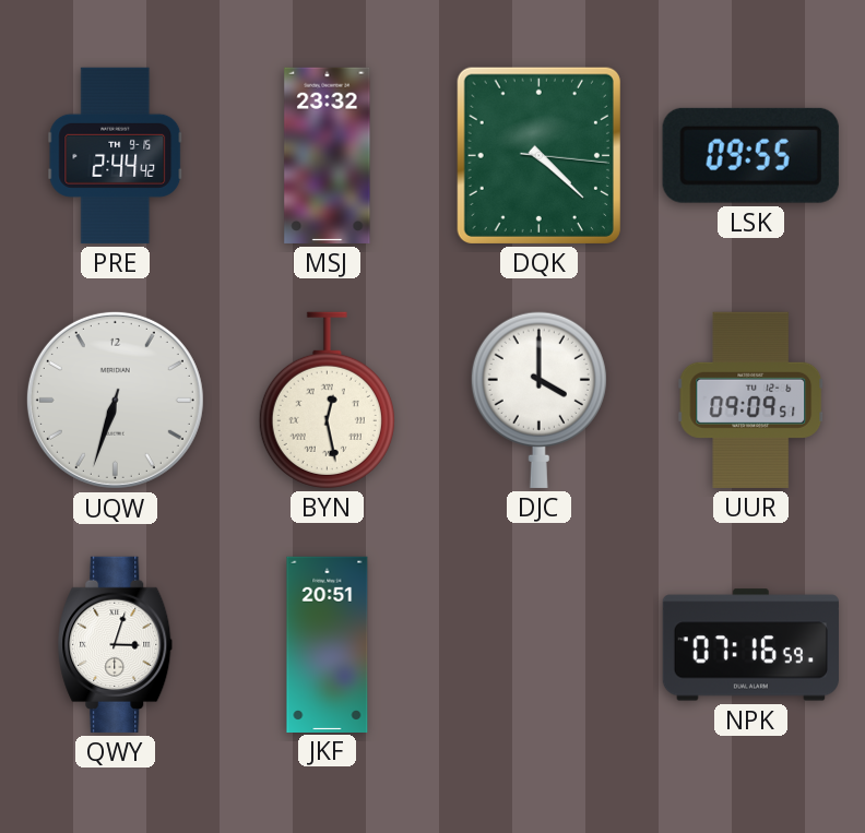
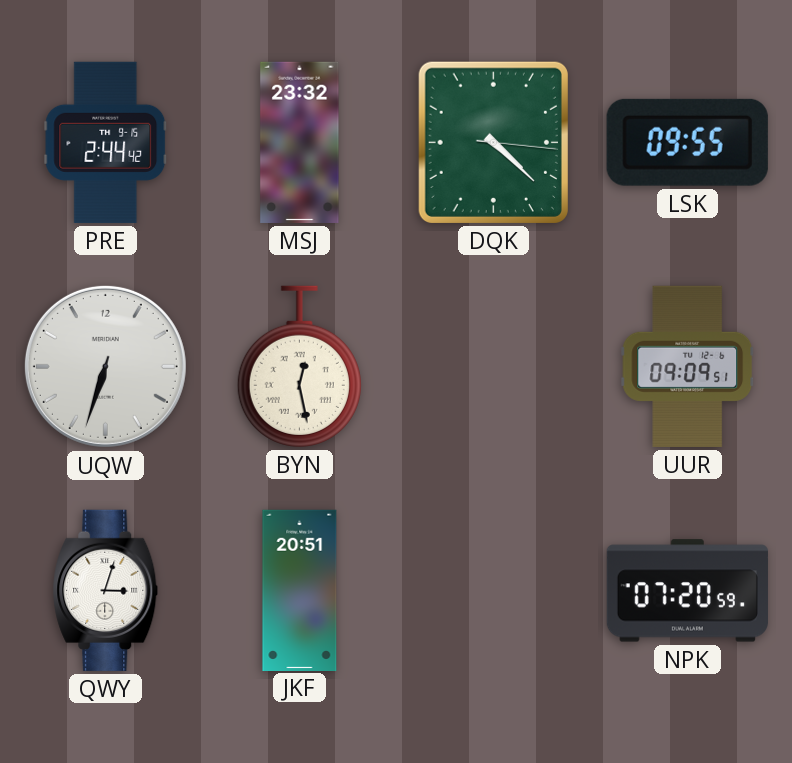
DJC: 4:00 -> none
NPK: 07:16 -> 07:20
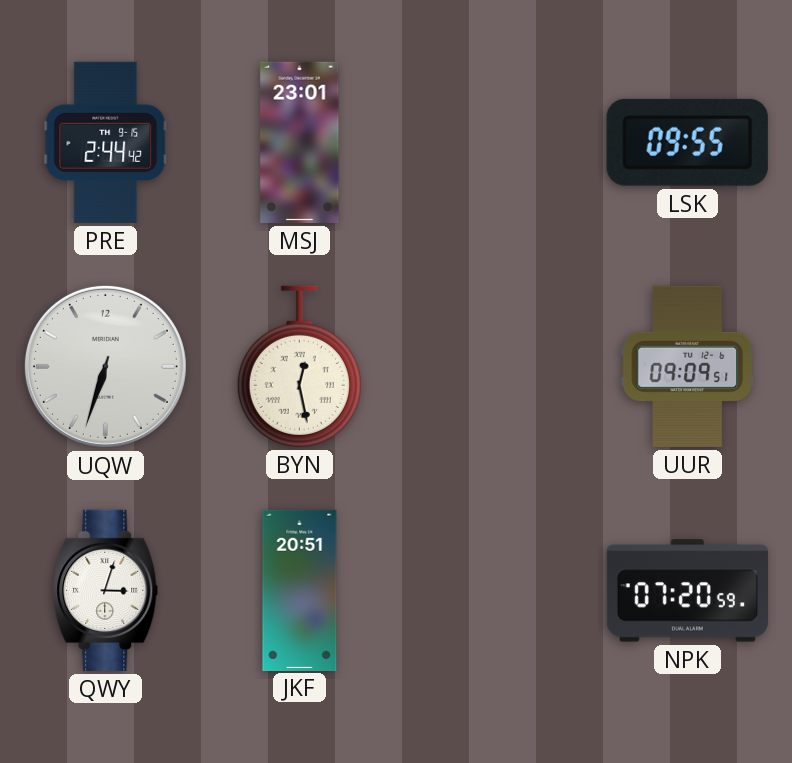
MSJ: 23:32 -> 23:01
DQK: 4:22 -> none
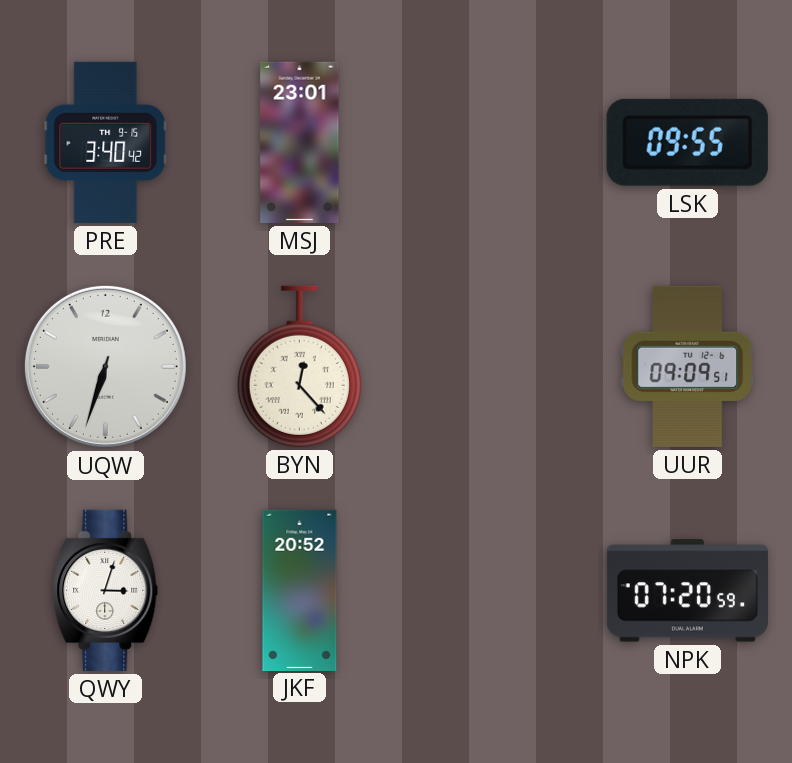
PRE: 2:44 -> 3:40
BYN: 12:28 -> 12:23
JKF: 20:51 -> 20:52
